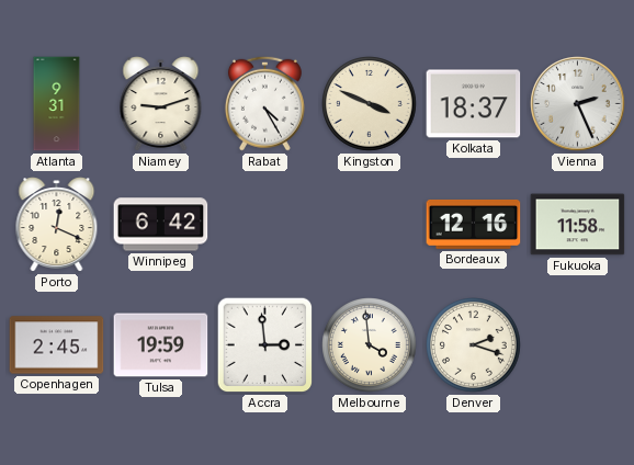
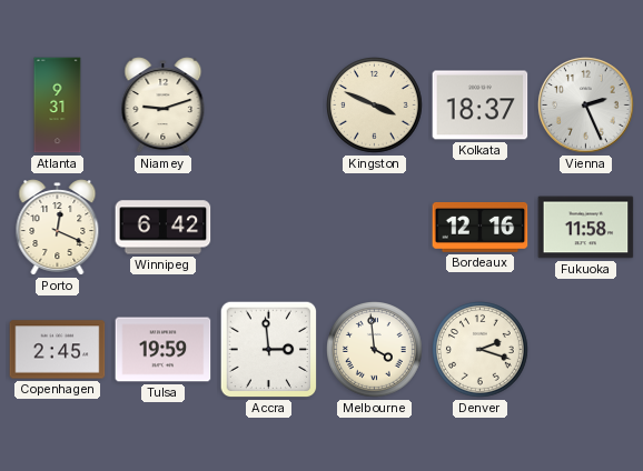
Rabat: 4:25 -> none
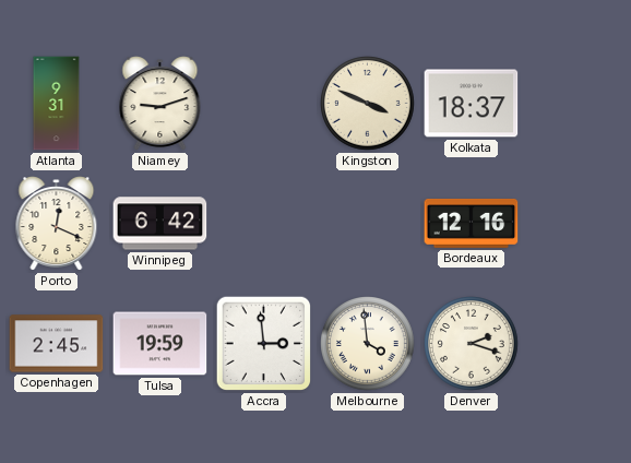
Vienna: 2:26 -> none
Fukuoka: 11:58 -> none
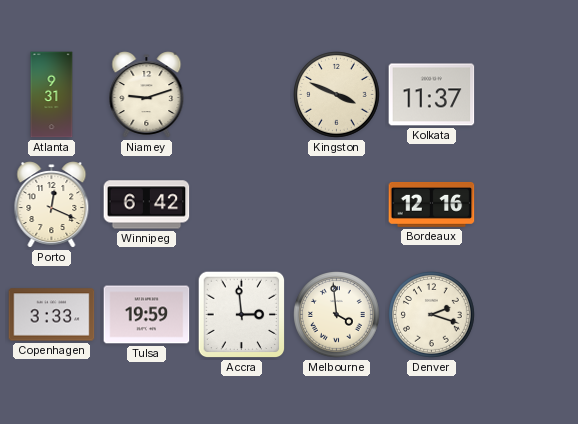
Kolkata: 18:37 -> 11:37
Copenhagen: 2:45 -> 3:33
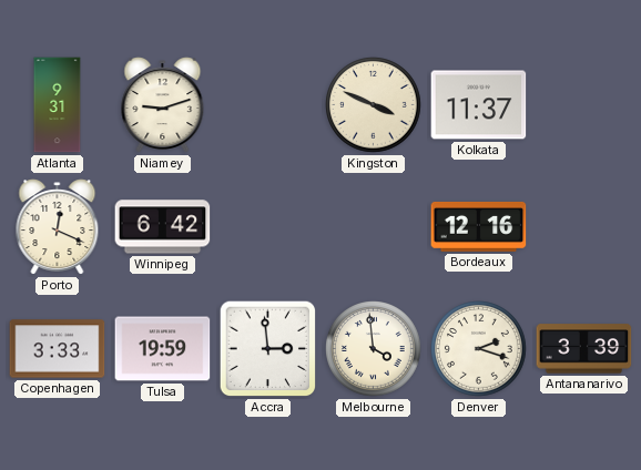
Antananarivo: none -> 3:39
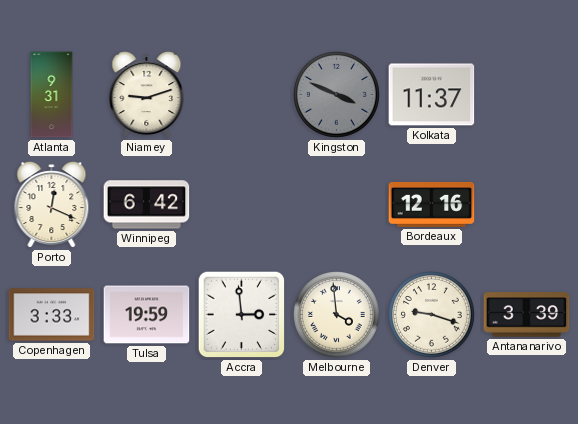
Kingston dial: cream -> grey
Denver: 2:18 -> 9:18
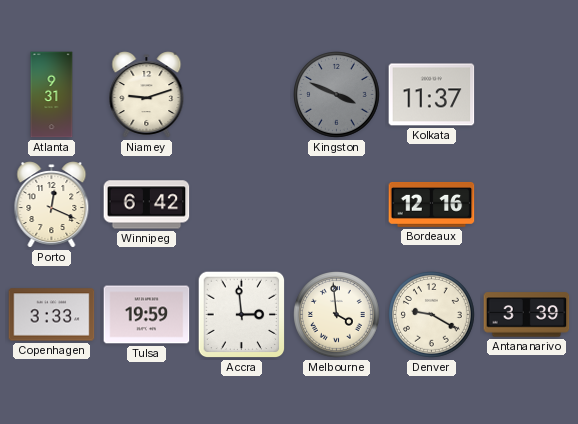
Denver: 9:18 -> 9:20
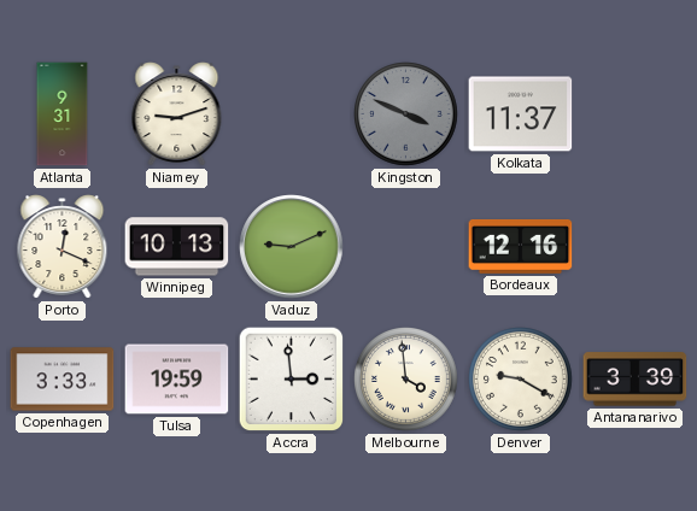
Winnipeg: 6:42 -> 10:13
Vaduz: none -> 9:11
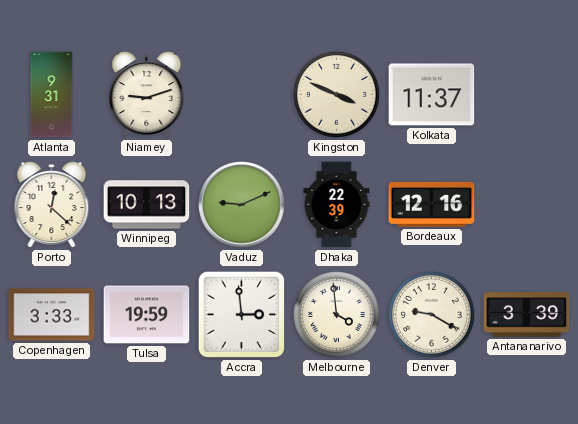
Kingston dial: grey -> cream
Porto: 12:19 -> 12:22
Dhaka: none -> 22:39
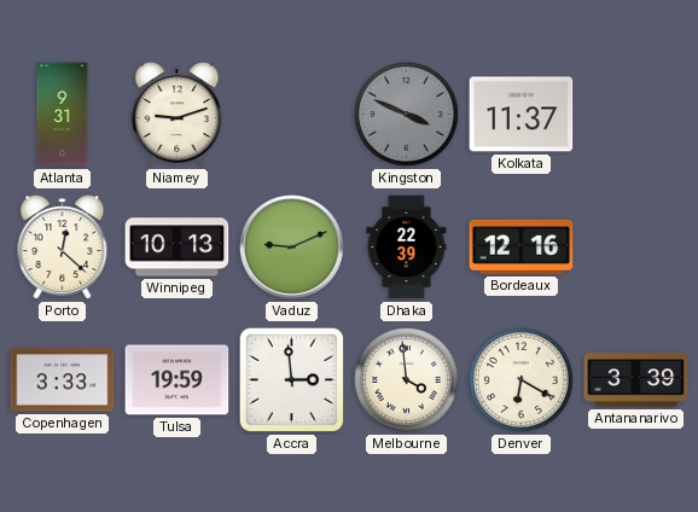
Kingston dial: cream -> grey
Denver: 9:20 -> 6:20
